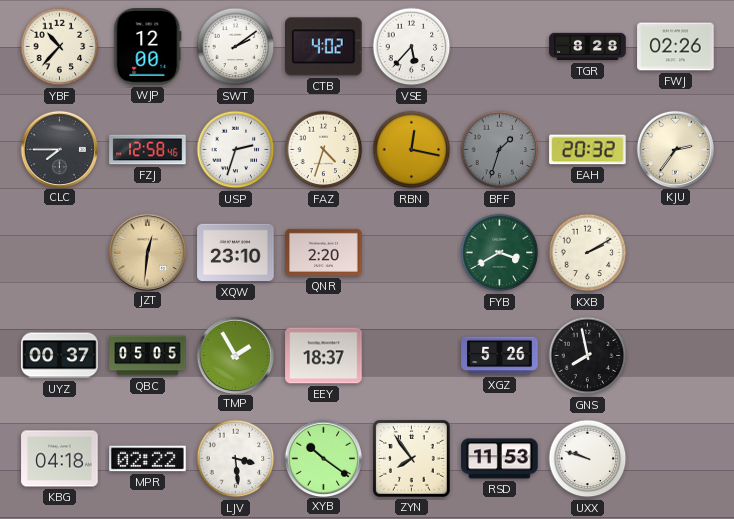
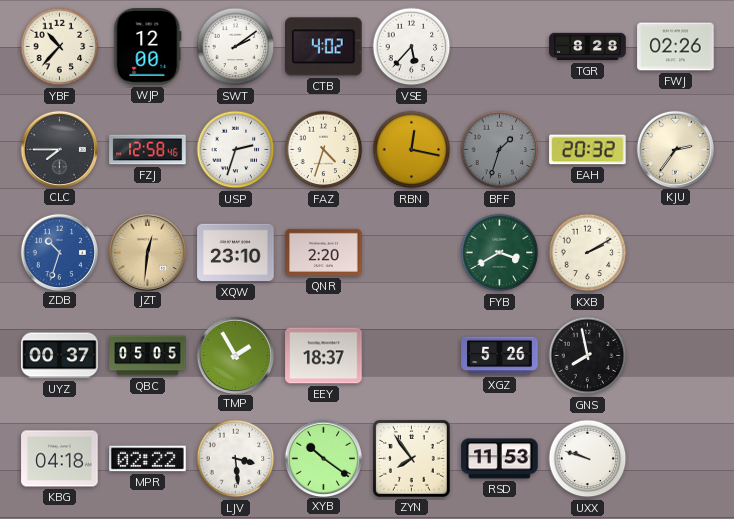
ZDB: none -> 10:33
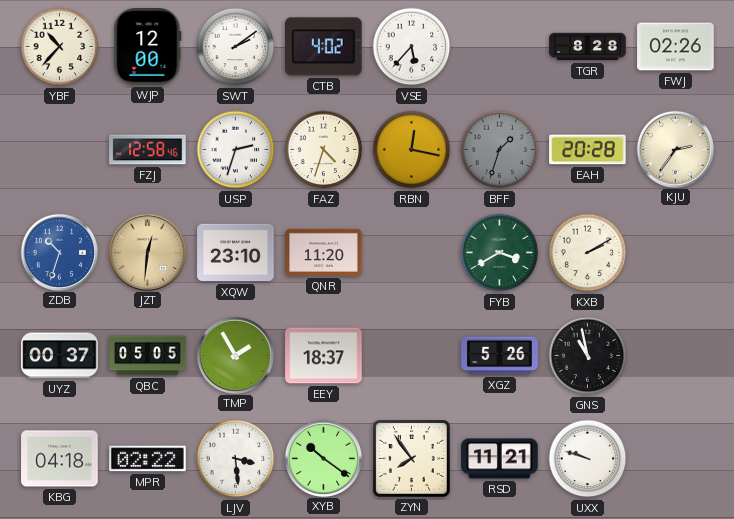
CLC: 7:45 -> none
EAH: 20:32 -> 20:28
QNR: 2:20 -> 11:20
GNS: 7:58 -> 10:58
RSD: 11:53 -> 11:21
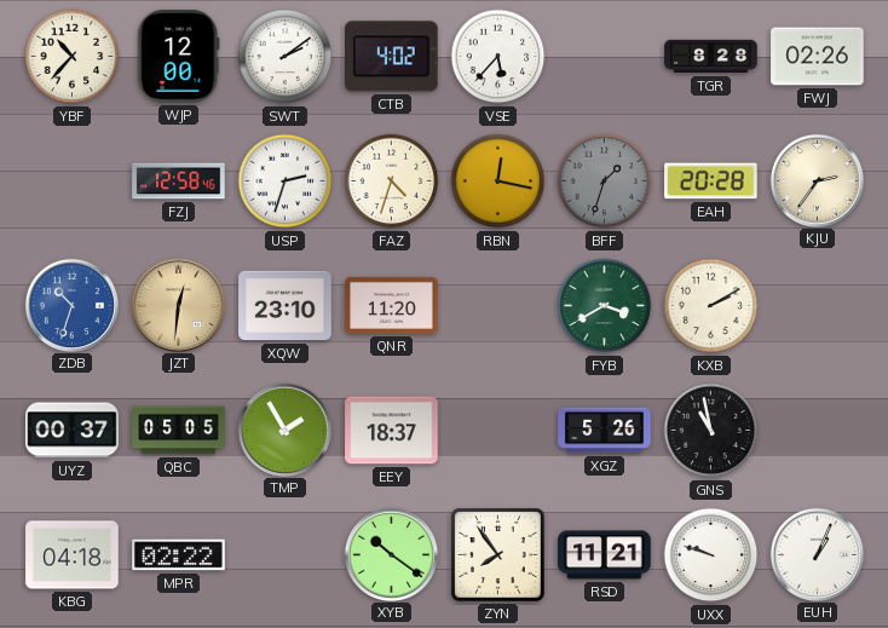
LJV: 3:29 -> none
EUH: none -> 1:04
